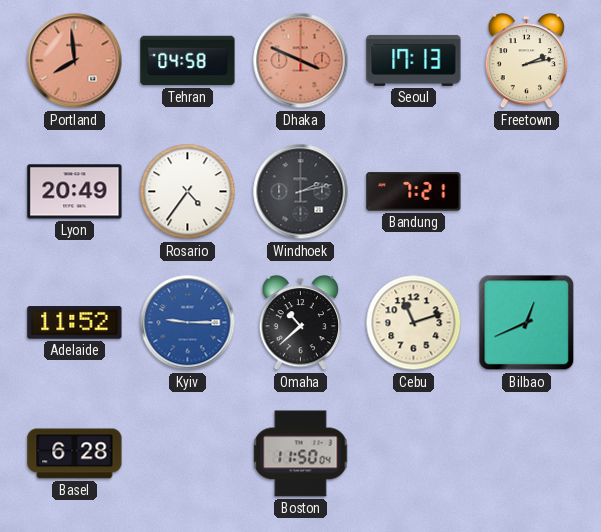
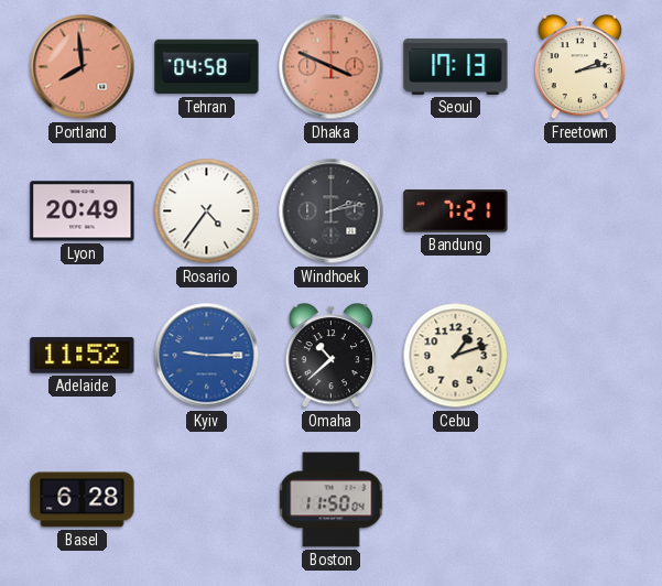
Cebu: 11:12 -> 1:12
Bilbao: 12:41 -> none
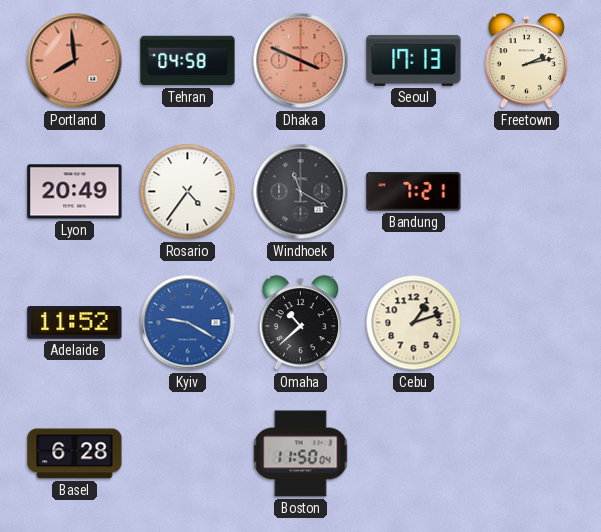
Windhoek: 2:13 -> 11:20
Kyiv: 9:15 -> 9:20
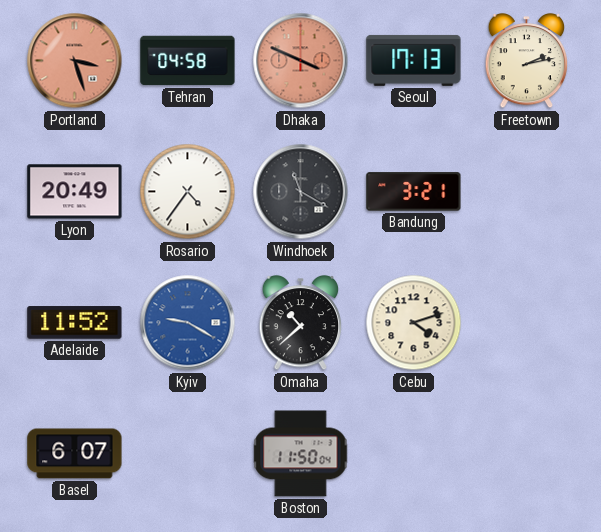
Portland: 7:59 -> 3:27
Bandung: 7:21 -> 3:21
Cebu: 1:12 -> 4:12
Basel: 6:28 -> 6:07
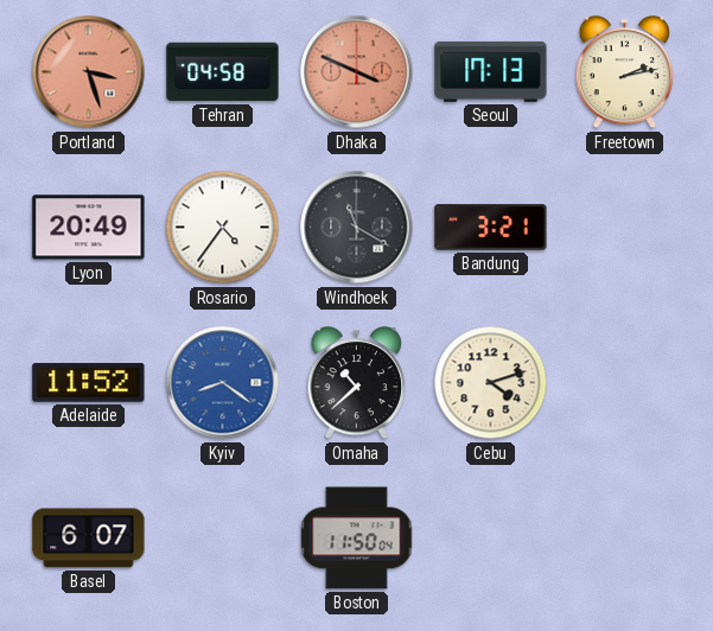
Kyiv: 9:20 -> 8:21
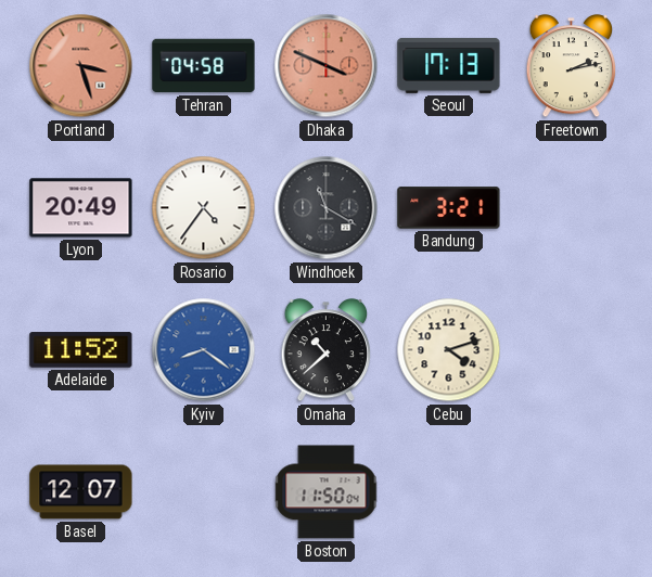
Basel: 6:07 -> 12:07
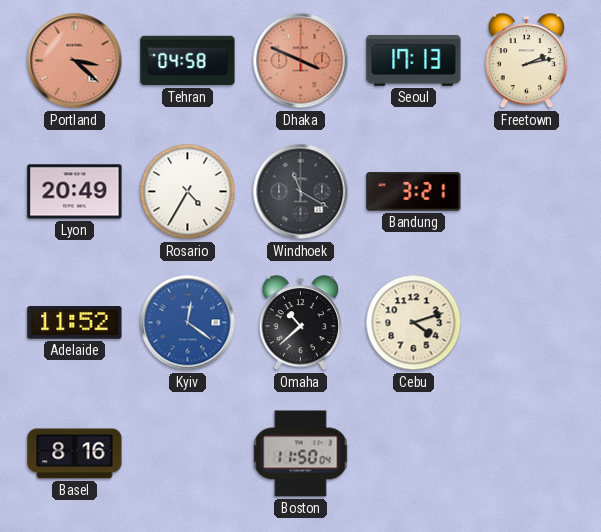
Portland: 3:27 -> 3:22
Rosario: 4:36 -> 4:35
Kyiv: 8:21 -> 12:21
Basel: 12:07 -> 8:16
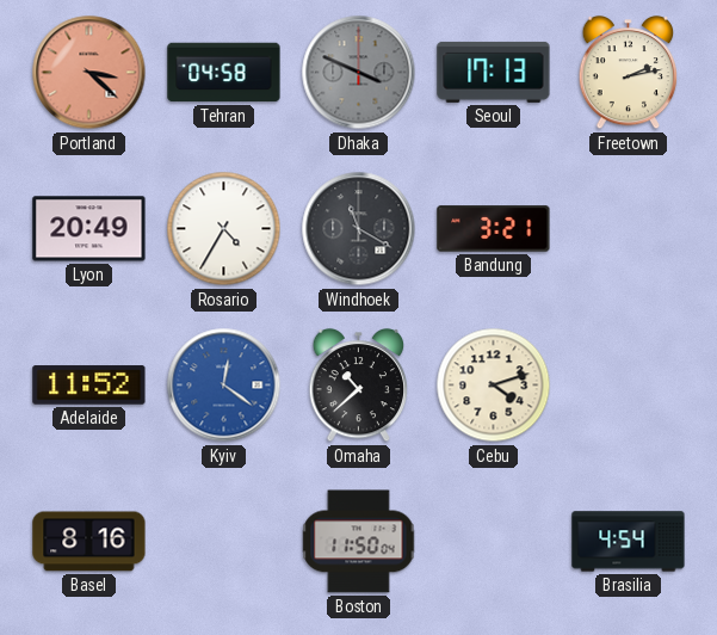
Dhaka dial: salmon -> grey
Brasilia: none -> 4:54
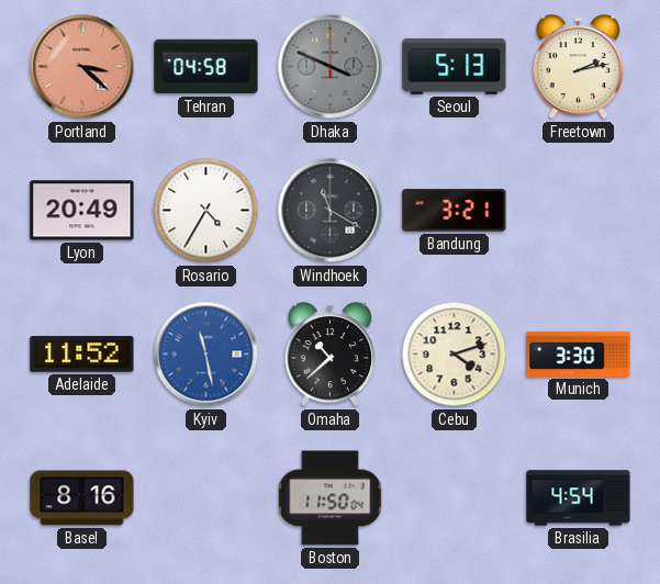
Seoul: 17:13 -> 5:13
Kyiv: 12:21 -> 11:28
Munich: none -> 3:30
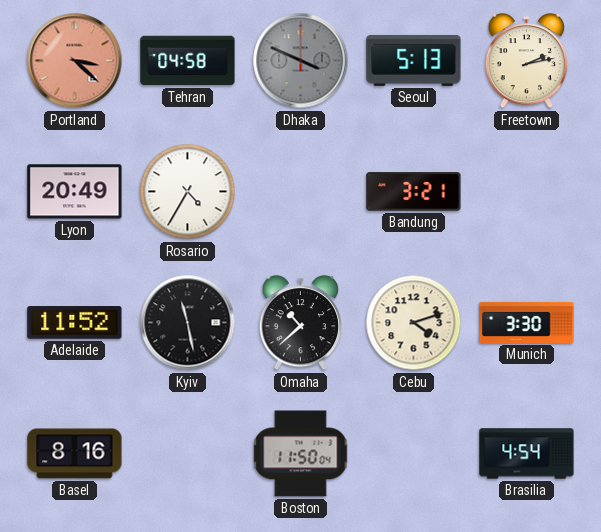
Windhoek: 11:20 -> none
Kyiv dial: blue -> black
